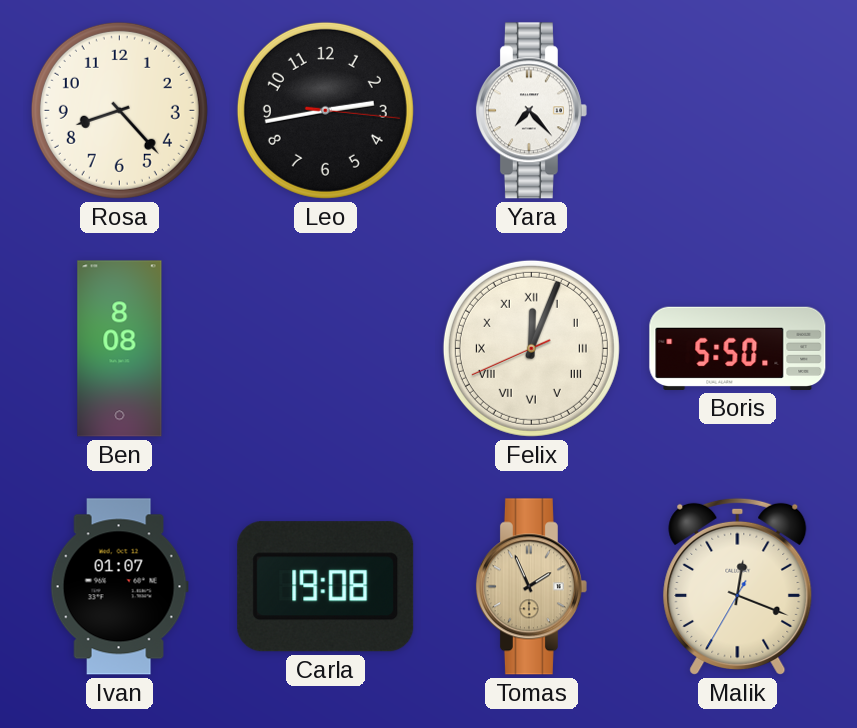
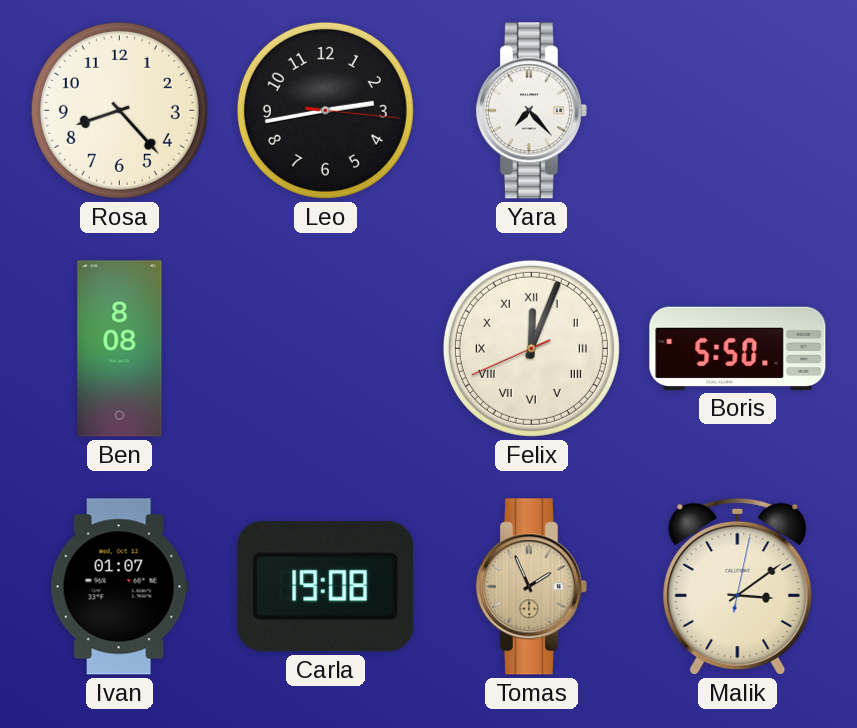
Malik: 12:18 -> 3:09
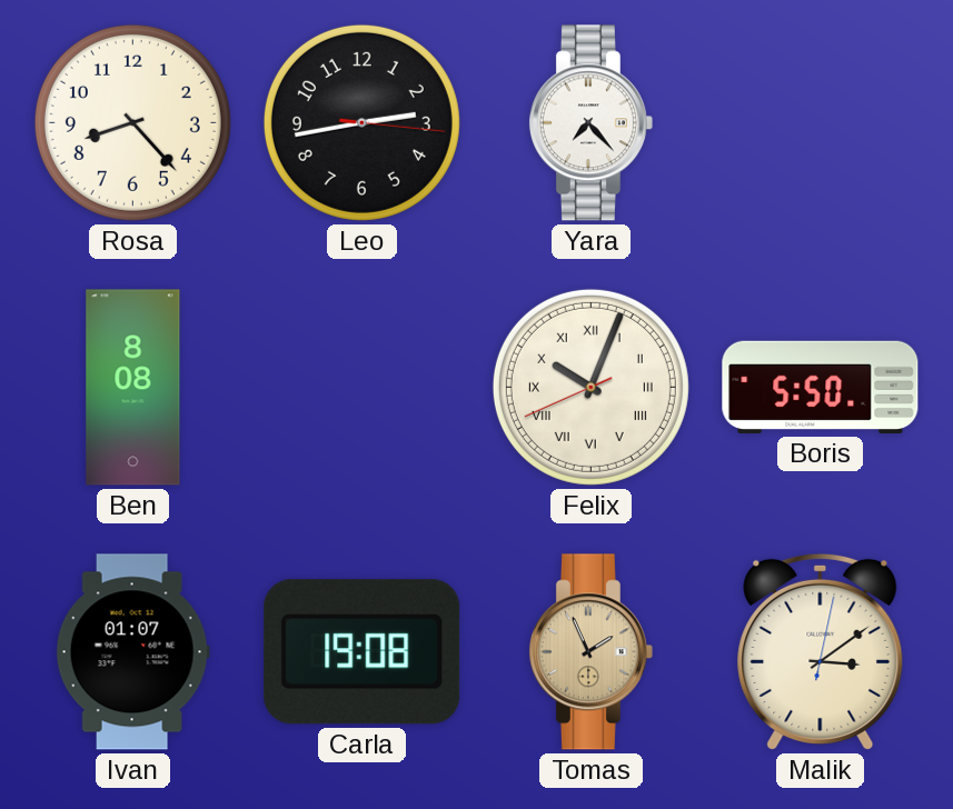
Felix: 12:03 -> 10:03
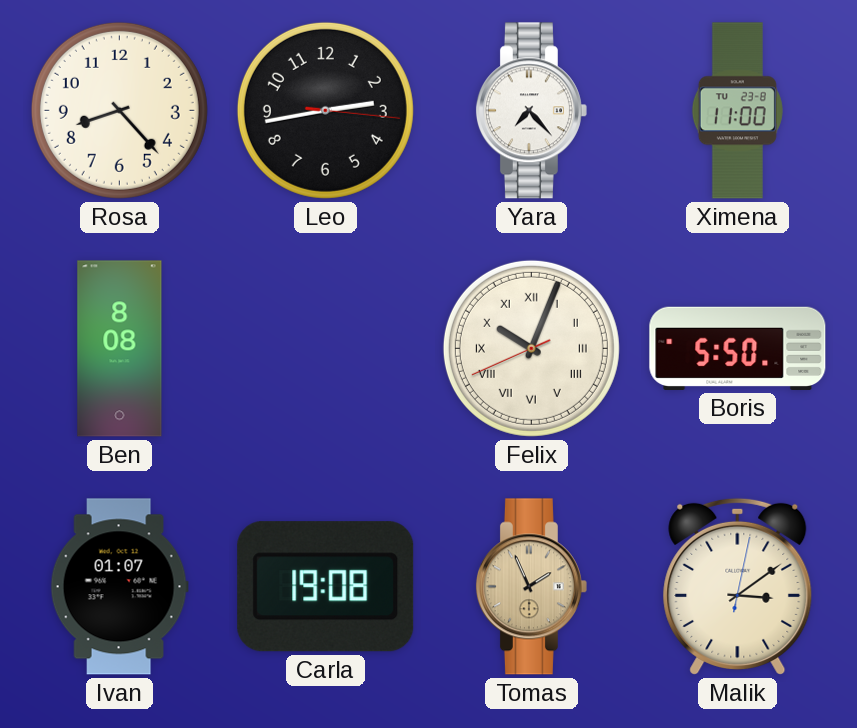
Ximena: none -> 11:00
